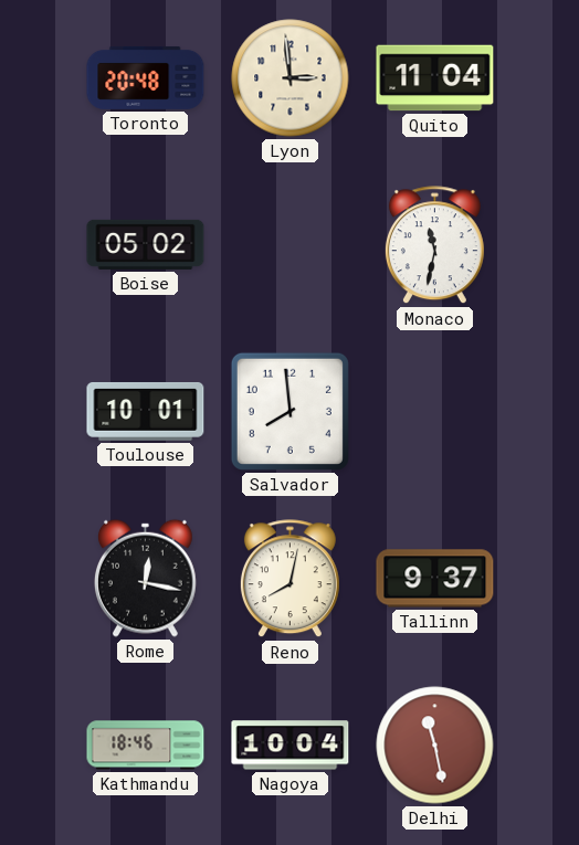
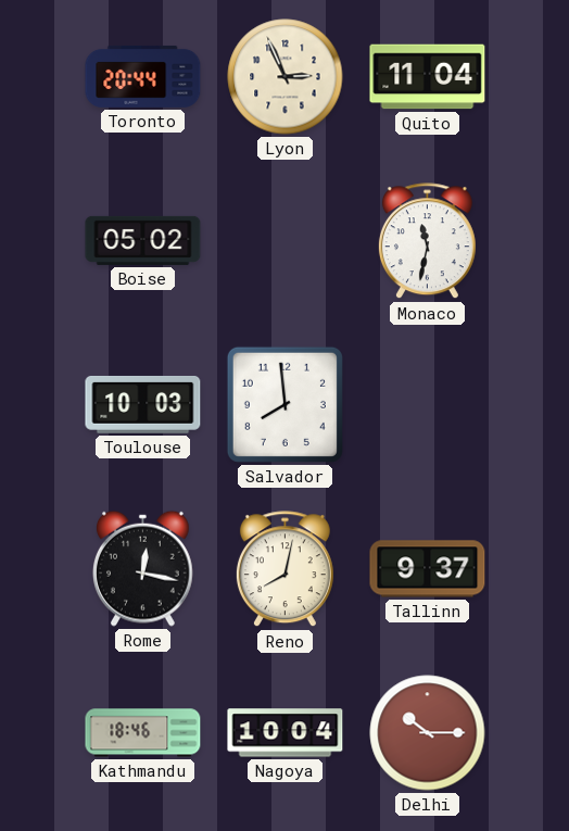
Toronto: 20:48 -> 20:44
Lyon: 2:59 -> 2:56
Toulouse: 10:01 -> 10:03
Delhi: 11:28 -> 10:15
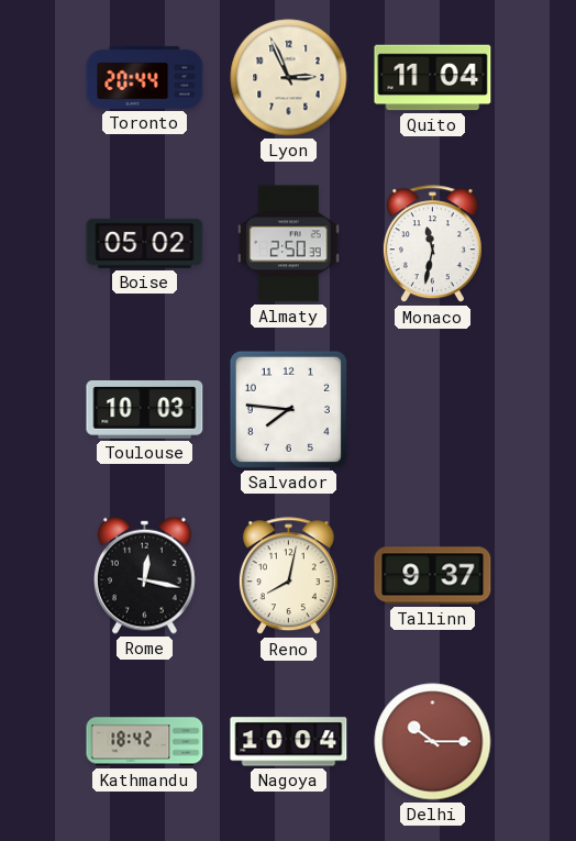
Almaty: none -> 2:50
Salvador: 7:59 -> 7:46
Kathmandu: 18:46 -> 18:42
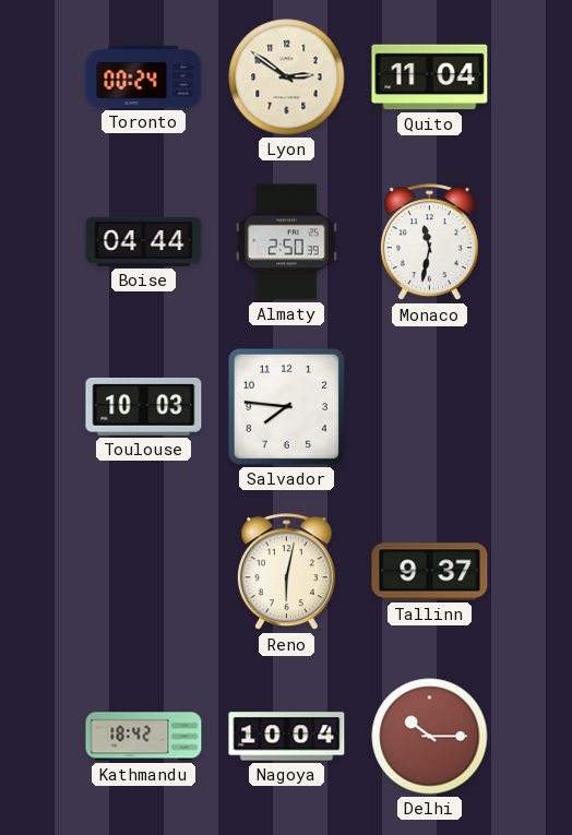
Toronto: 20:44 -> 00:24
Lyon: 2:56 -> 2:51
Boise: 05:02 -> 04:44
Rome: 12:17 -> none
Reno: 8:02 -> 6:02
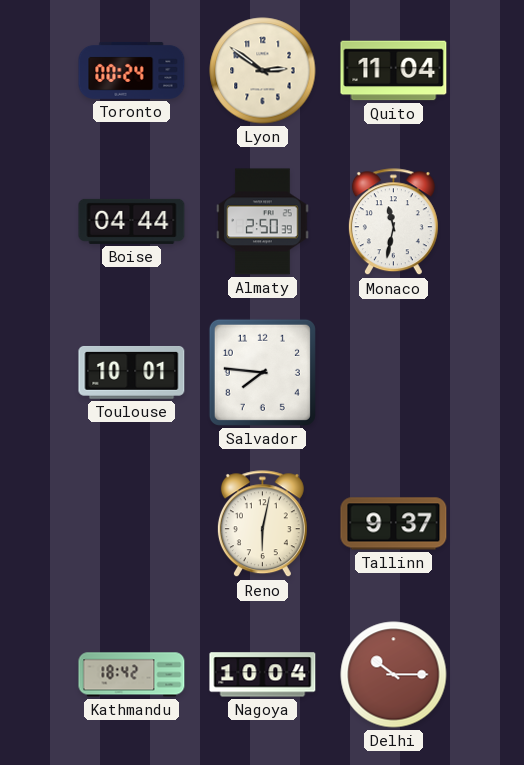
Toulouse: 10:03 -> 10:01
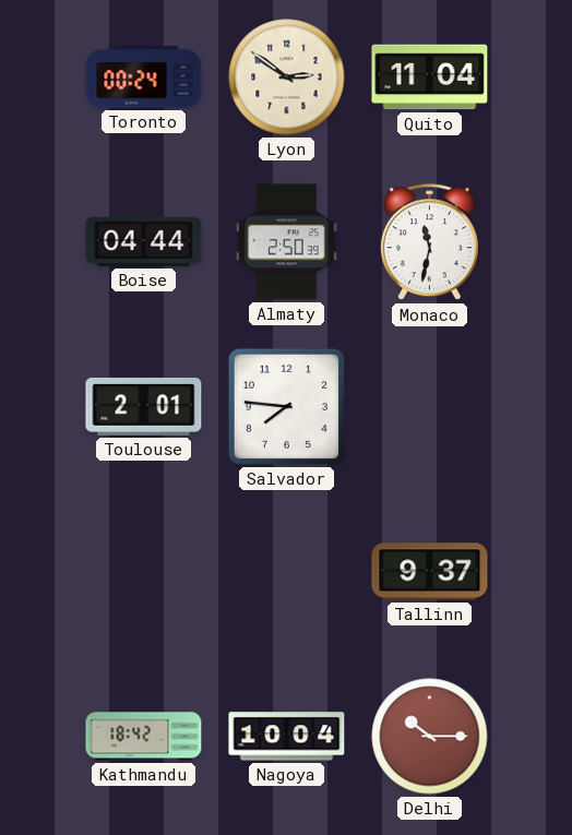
Toulouse: 10:01 -> 2:01
Reno: 6:02 -> none
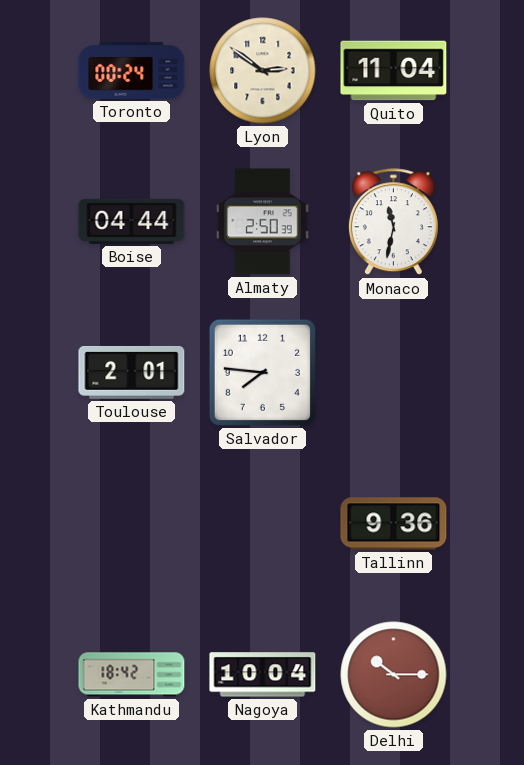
Tallinn: 9:37 -> 9:36
